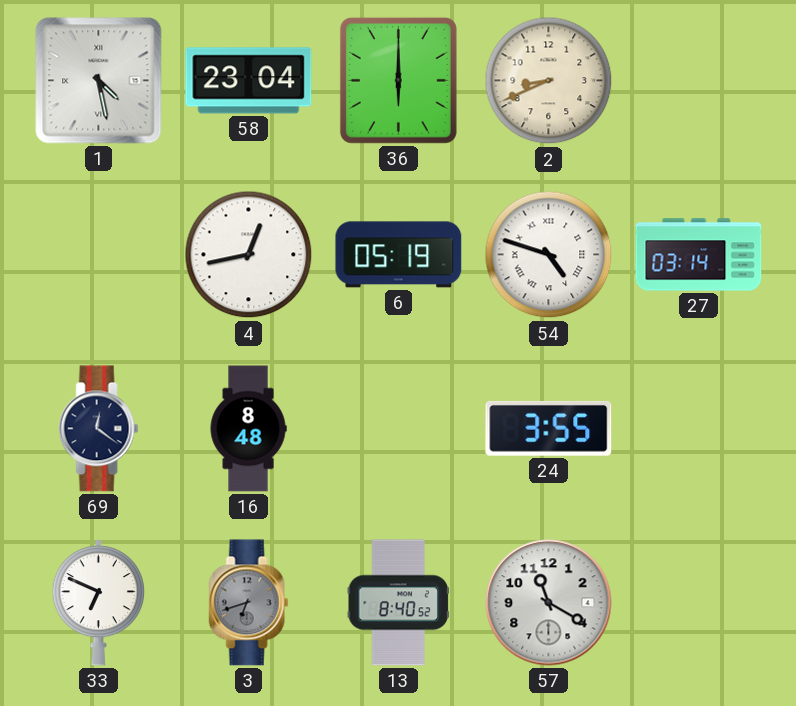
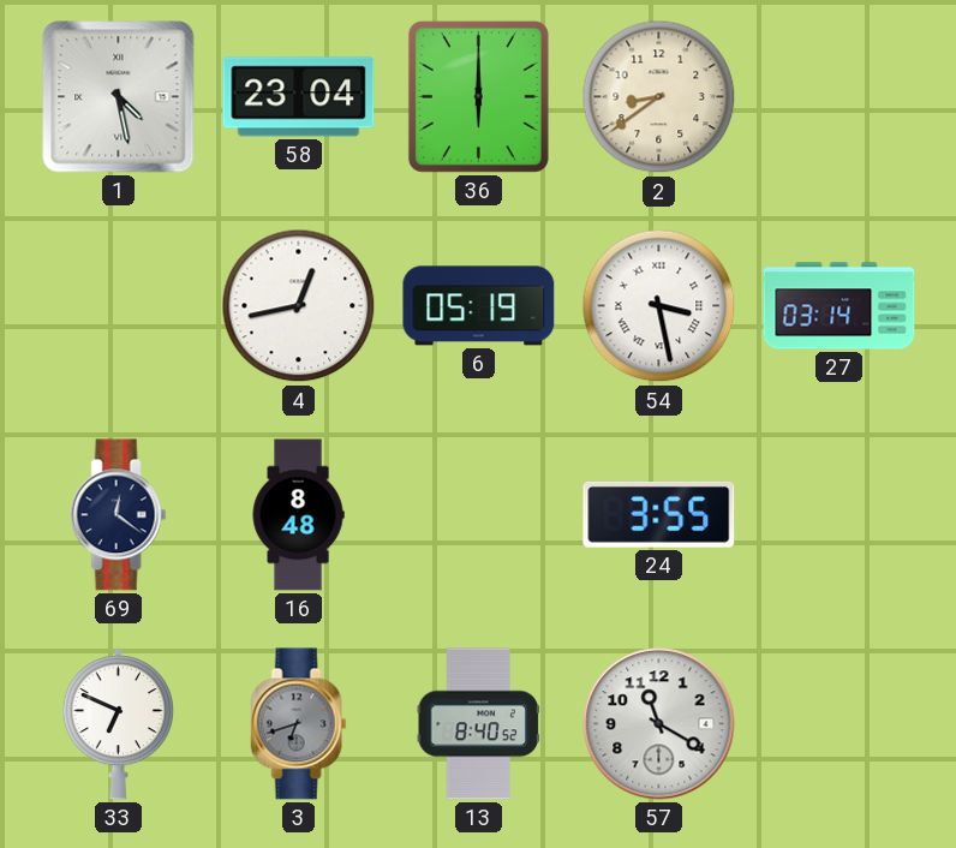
2: 8:41 -> 8:39
54: 4:48 -> 3:28
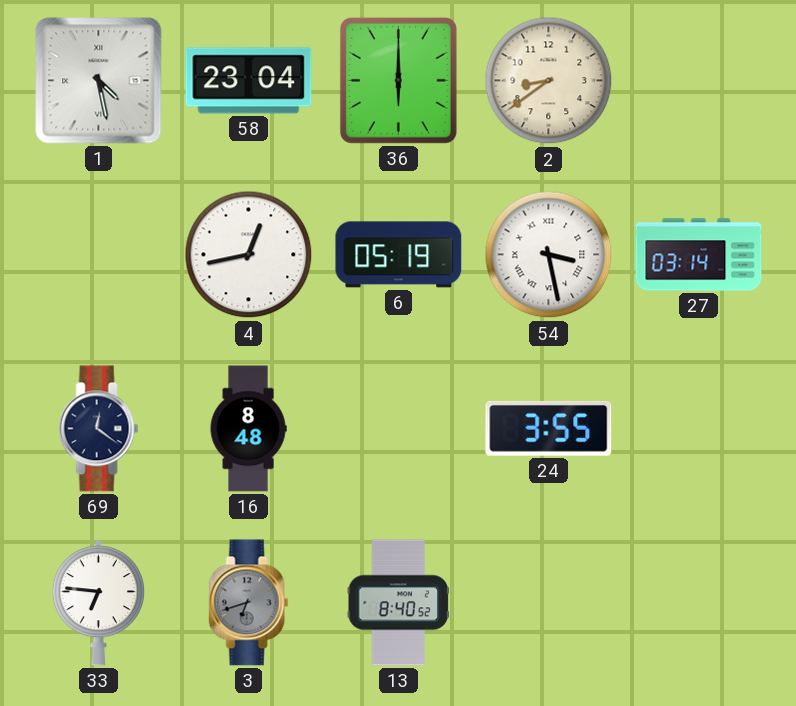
33: 6:49 -> 6:46
57: 11:20 -> none
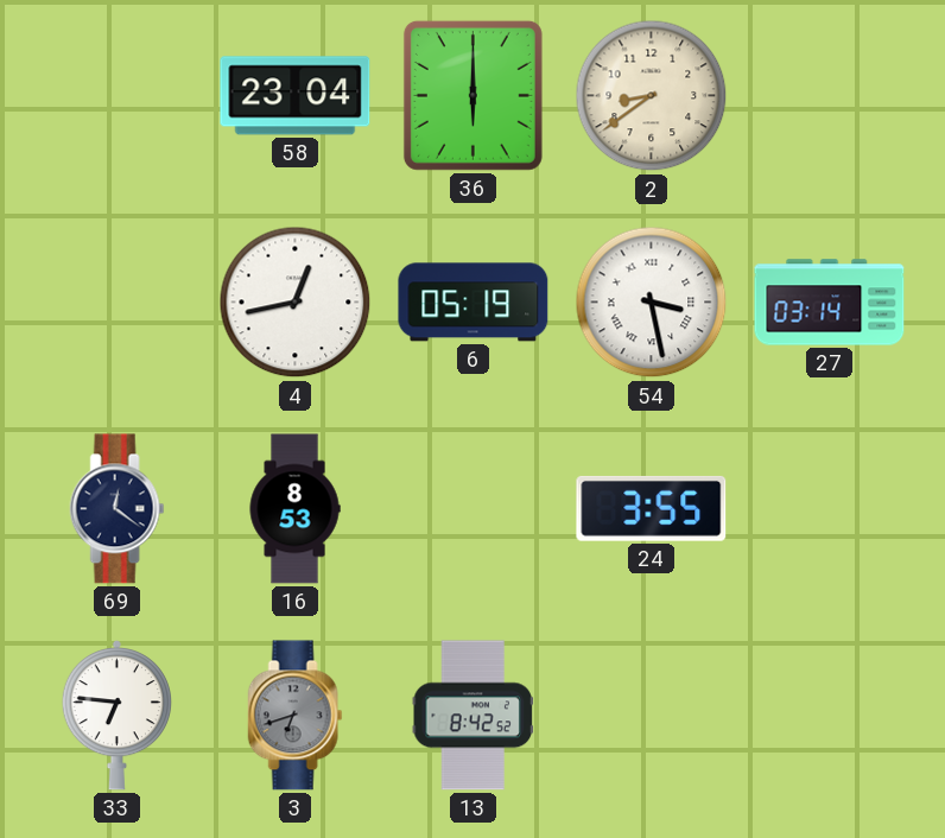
1: 4:28 -> none
16: 8:48 -> 8:53
13: 8:40 -> 8:42
